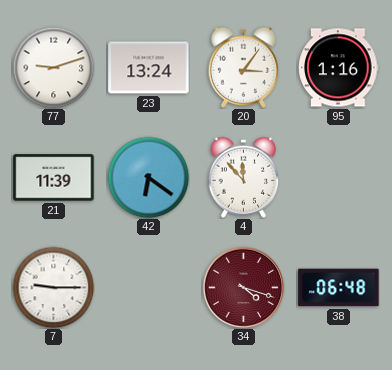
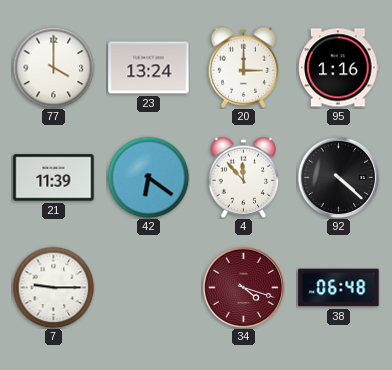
77: 9:12 -> 4:00
20: 3:06 -> 3:00
92: none -> 4:22
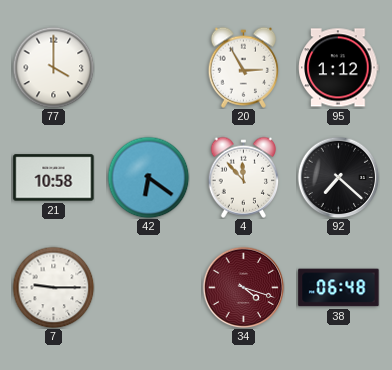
23: 13:24 -> none
20: 3:00 -> 2:55
95: 1:16 -> 1:12
21: 11:39 -> 10:58
92: 4:22 -> 7:22
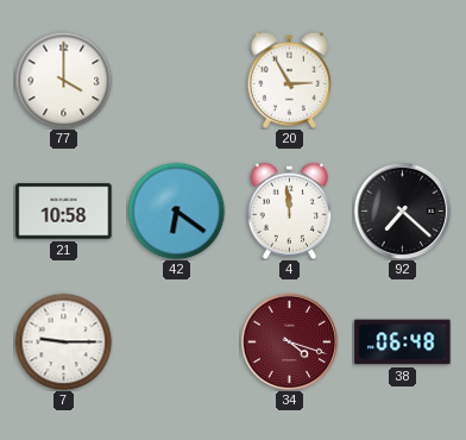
95: 1:12 -> none
4: 11:53 -> 11:59
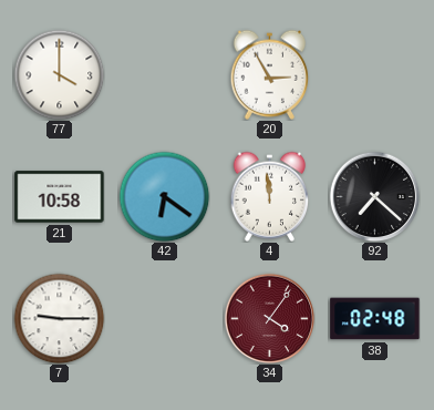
34: 4:18 -> 4:06
38: 06:48 -> 02:48
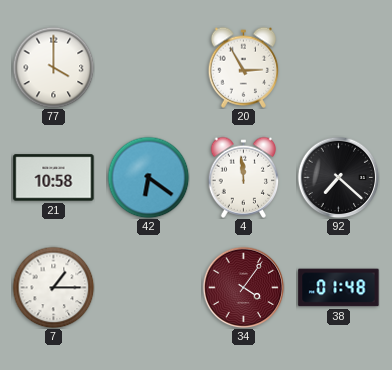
7: 9:15 -> 1:15
38: 02:48 -> 01:48
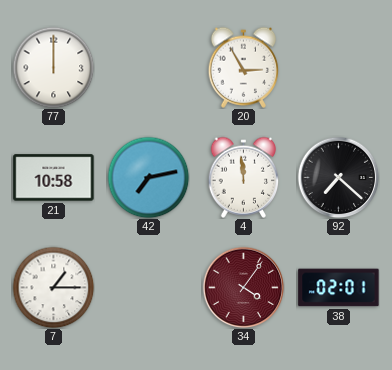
77: 4:00 -> 12:00
42: 6:21 -> 7:13
38: 01:48 -> 02:01
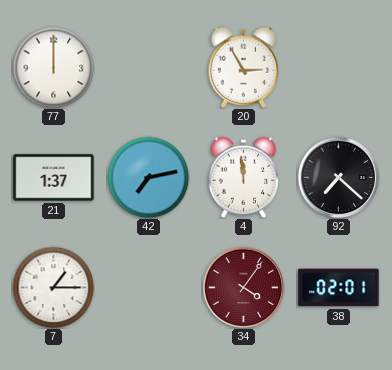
21: 10:58 -> 1:37
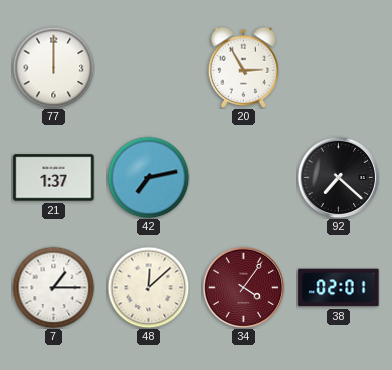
4: 11:59 -> none
48: none -> 12:08
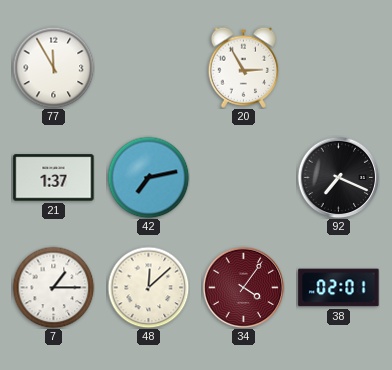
77: 12:00 -> 11:55
92: 7:22 -> 7:19
